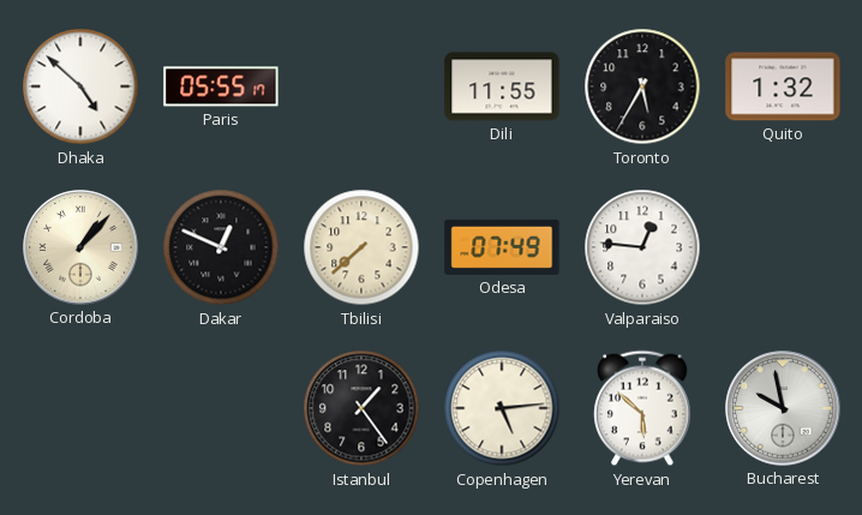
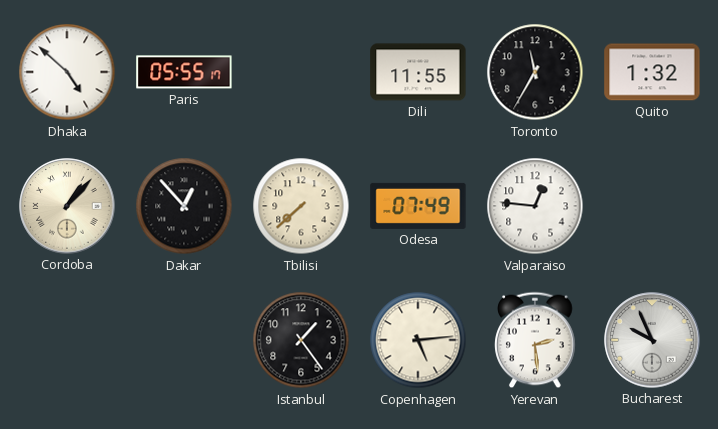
Toronto: 5:35 -> 11:35
Dakar: 12:49 -> 12:53
Yerevan: 5:52 -> 2:29
Bucharest: 9:58 -> 9:56
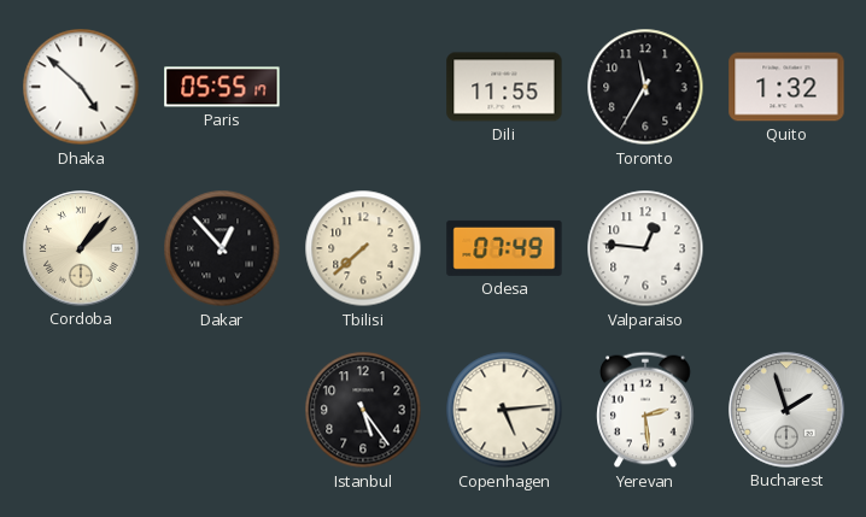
Istanbul: 1:24 -> 5:24
Bucharest: 9:56 -> 1:57
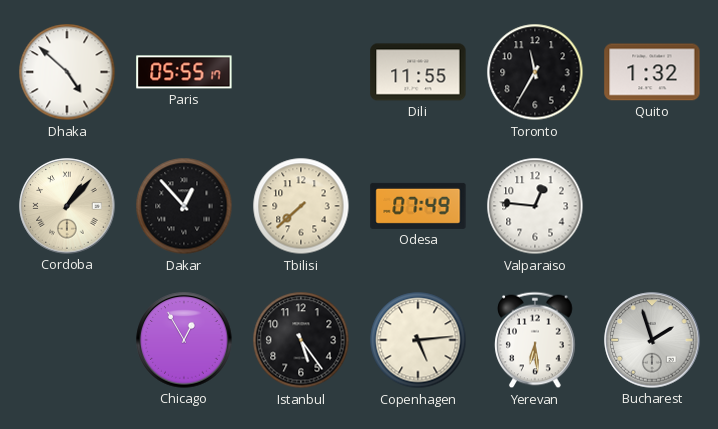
Chicago: none -> 12:55
Yerevan: 2:29 -> 6:29
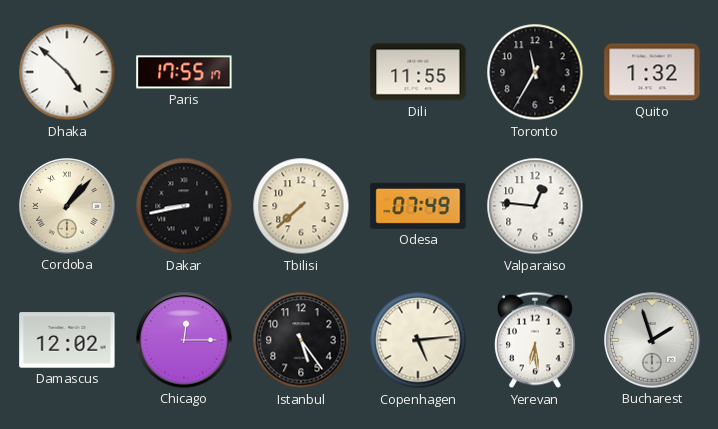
Paris: 05:55 -> 17:55
Dakar: 12:53 -> 8:43
Damascus: none -> 12:02
Chicago: 12:55 -> 12:15
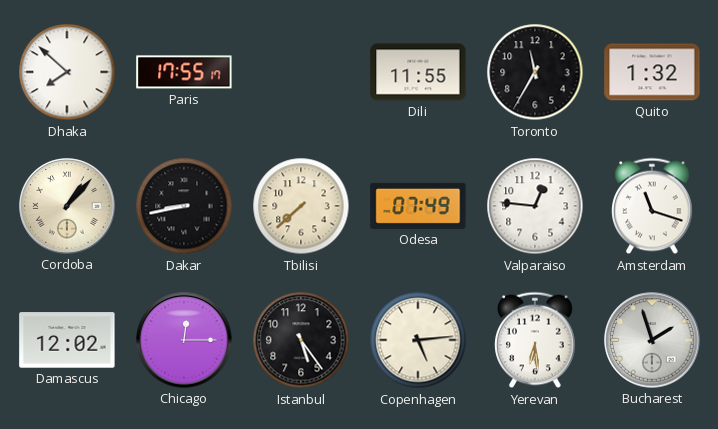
Dhaka: 4:52 -> 7:52
Amsterdam: none -> 11:18
